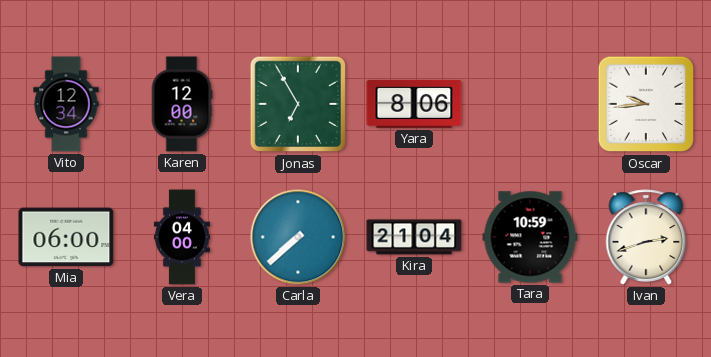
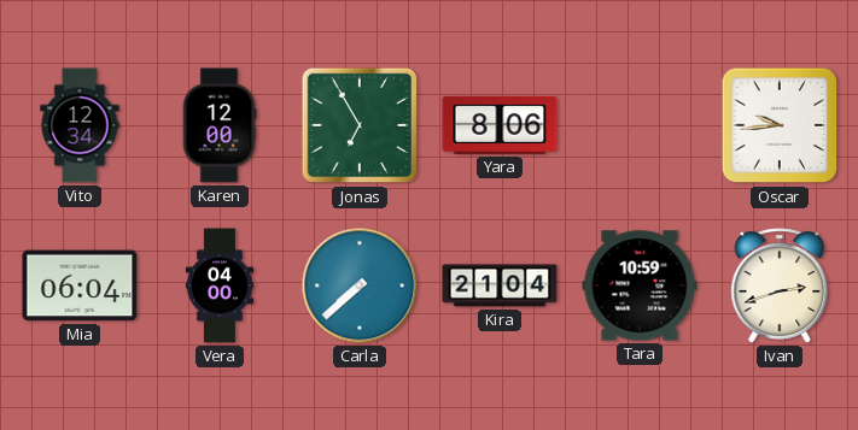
Mia: 06:00 -> 06:04
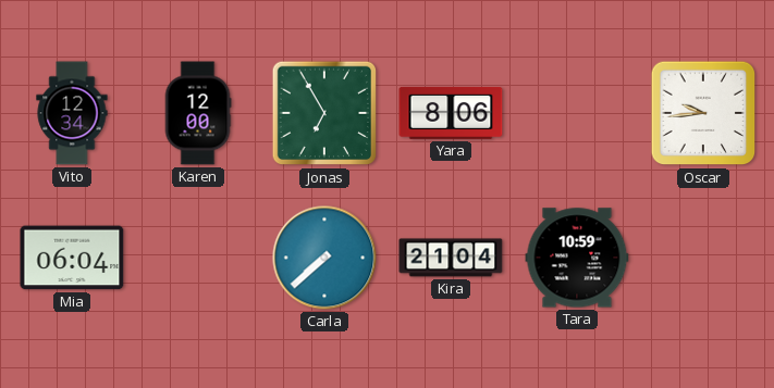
Vera: 04:00 -> none
Ivan: 2:42 -> none
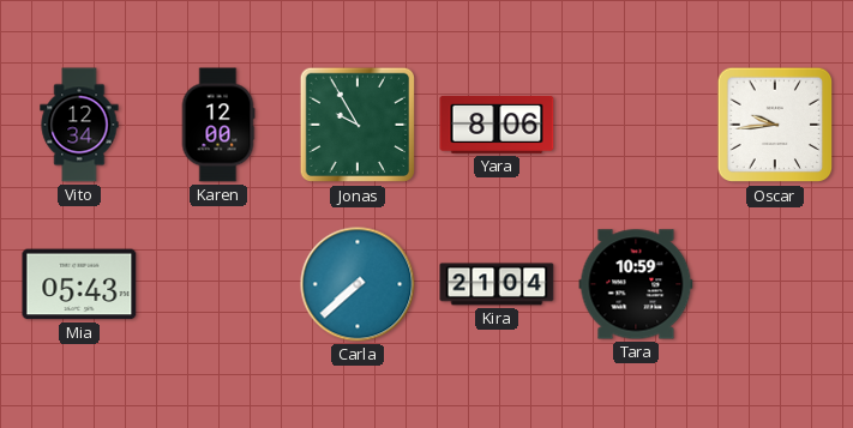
Jonas: 6:55 -> 9:55
Mia: 06:04 -> 05:43
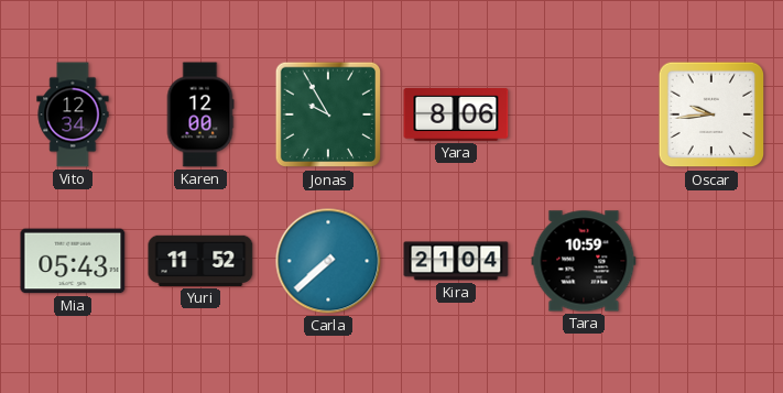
Yuri: none -> 11:52
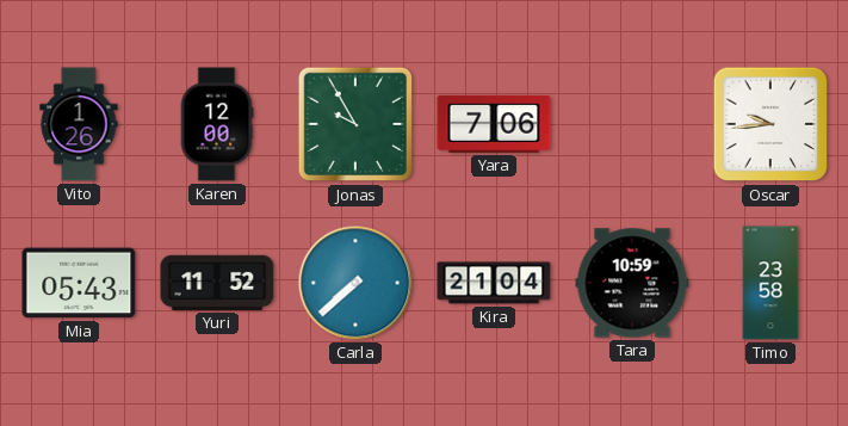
Vito: 12:34 -> 1:26
Yara: 8:06 -> 7:06
Timo: none -> 23:58
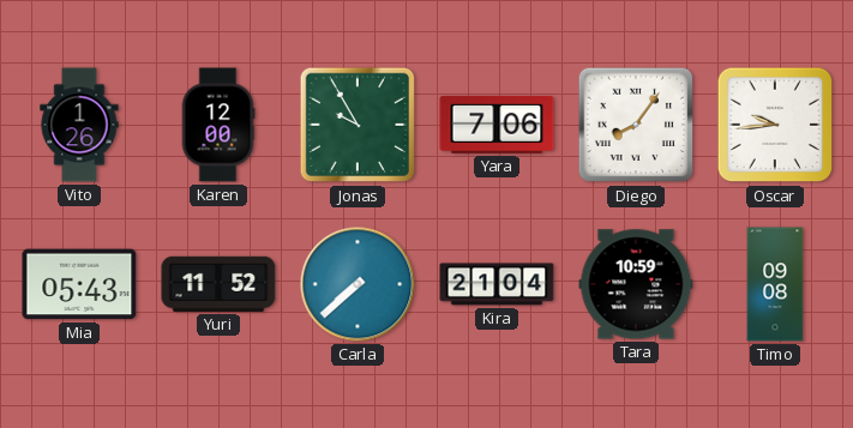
Diego: none -> 8:06
Timo: 23:58 -> 09:08
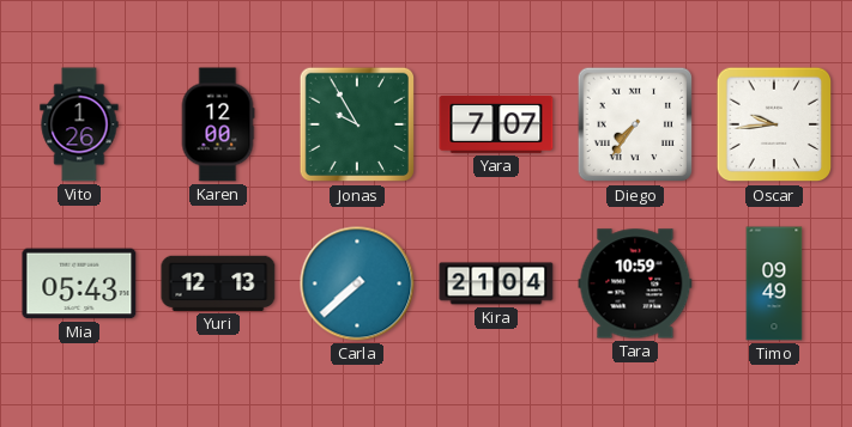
Yara: 7:06 -> 7:07
Diego: 8:06 -> 7:36
Yuri: 11:52 -> 12:13
Timo: 09:08 -> 09:49
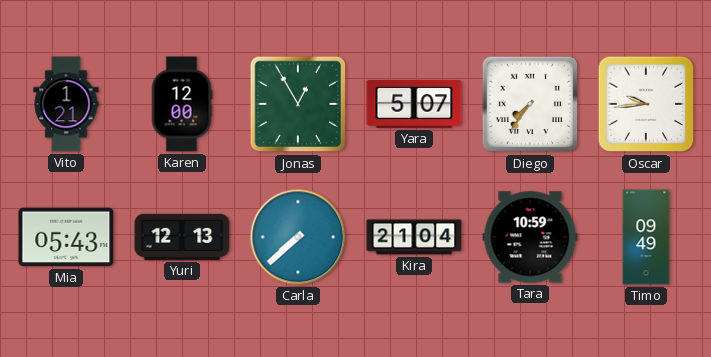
Vito: 1:26 -> 1:21
Jonas: 9:55 -> 12:55
Yara: 7:07 -> 5:07
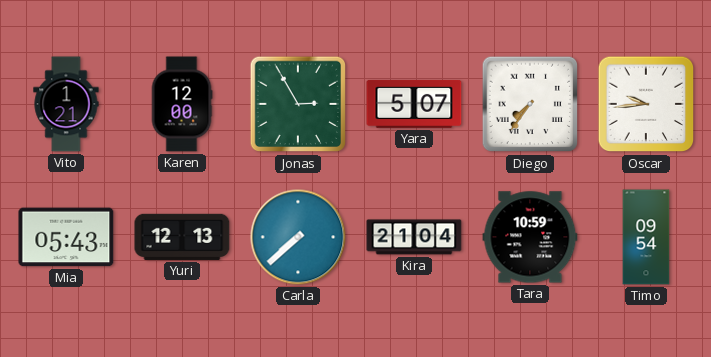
Jonas: 12:55 -> 2:55
Timo: 09:49 -> 09:54
